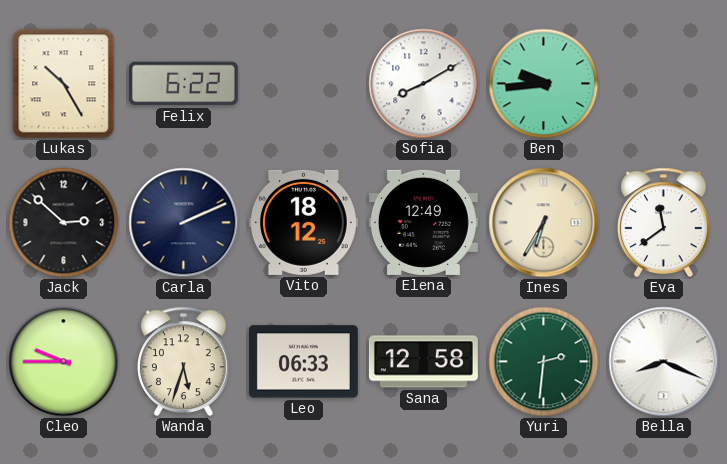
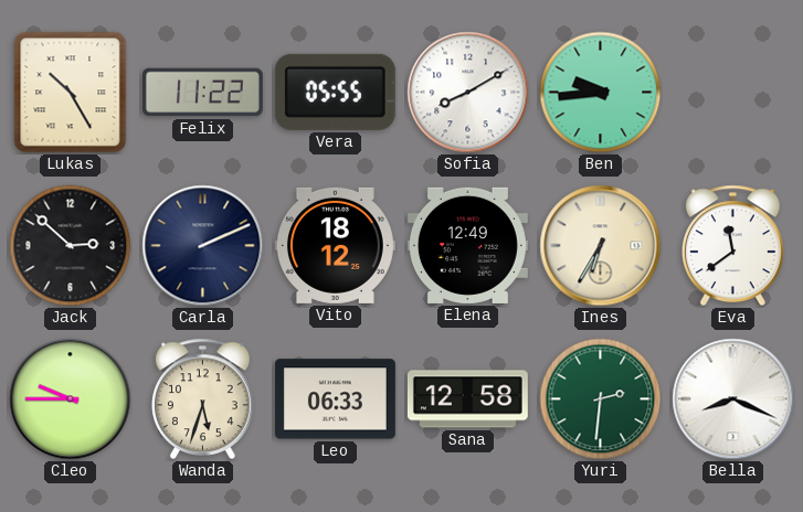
Felix: 6:22 -> 11:22
Vera: none -> 05:55
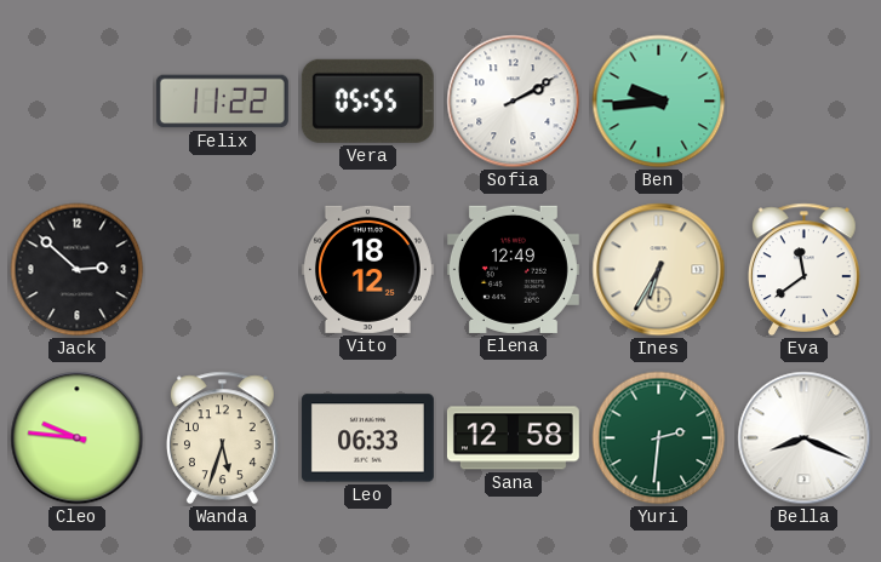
Lukas: 10:25 -> none
Sofia: 8:10 -> 2:10
Carla: 2:11 -> none
Cleo: 9:45 -> 9:46
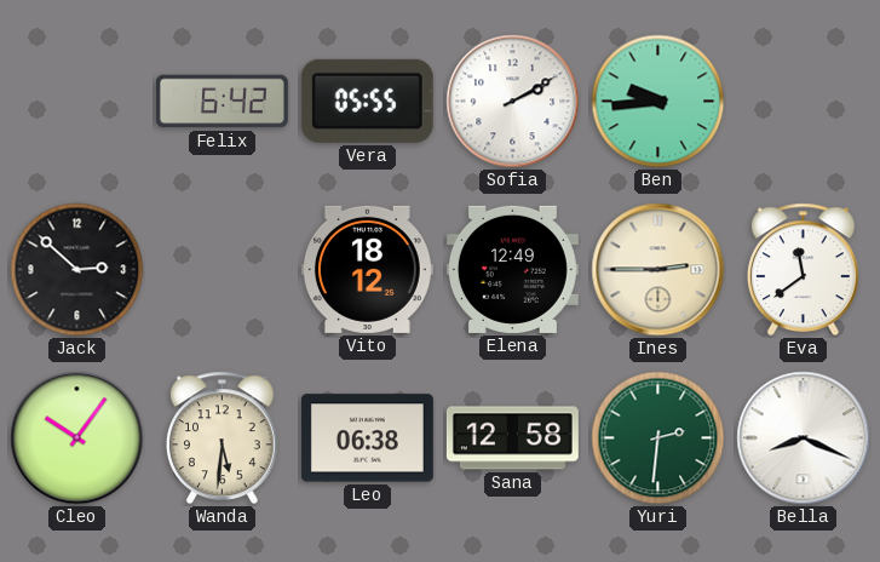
Felix: 11:22 -> 6:42
Ines: 6:35 -> 2:45
Cleo: 9:46 -> 10:06
Wanda: 5:33 -> 5:31
Leo: 06:33 -> 06:38
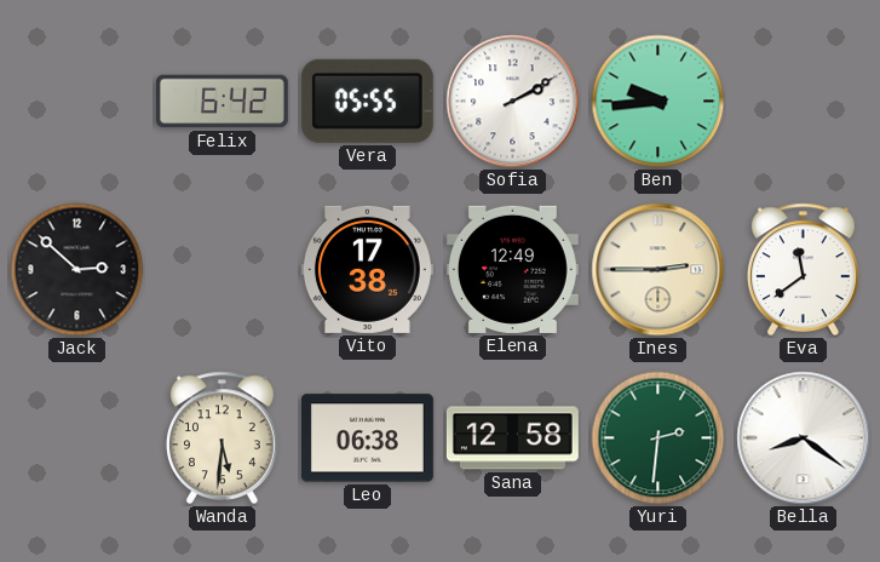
Vito: 18:12 -> 17:38
Cleo: 10:06 -> none
Bella: 8:19 -> 8:21
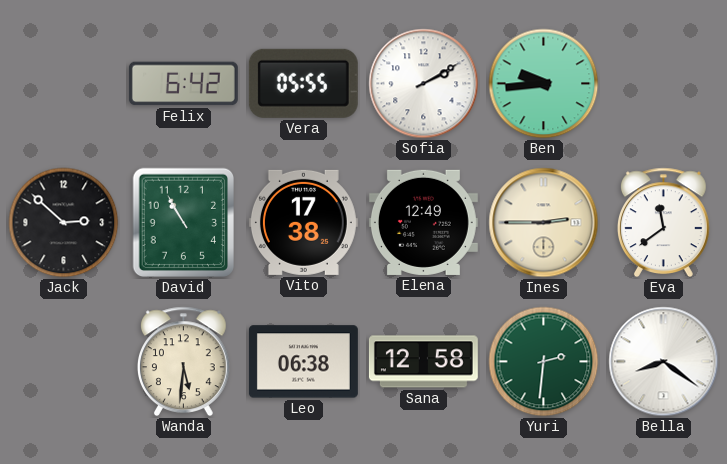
David: none -> 10:55
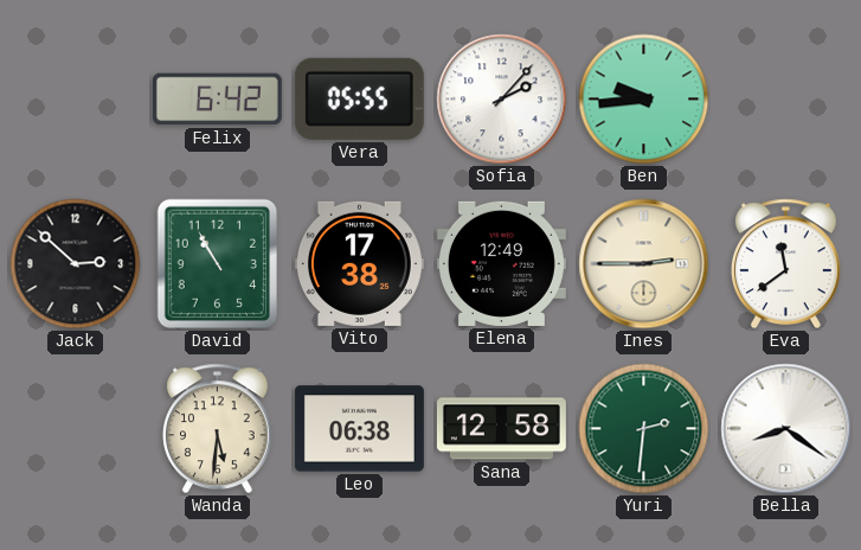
Sofia: 2:10 -> 2:07
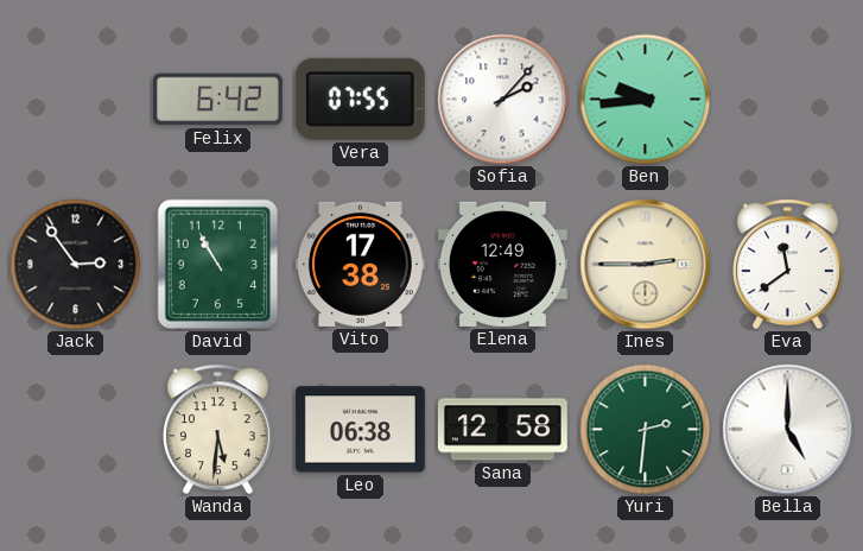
Vera: 05:55 -> 07:55
Jack: 2:52 -> 2:54
Bella: 8:21 -> 5:00
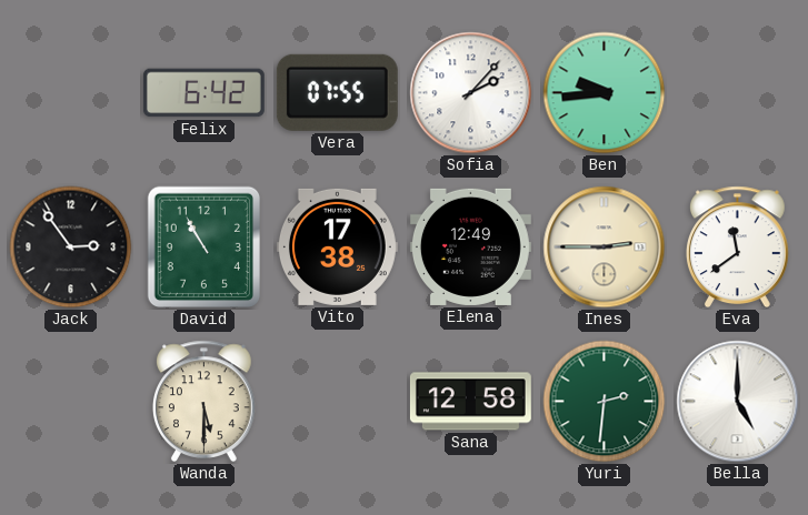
Wanda: 5:31 -> 5:30
Leo: 06:38 -> none
